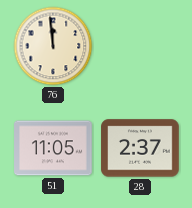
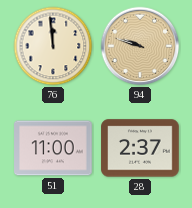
94: none -> 9:48
51: 11:05 -> 11:00
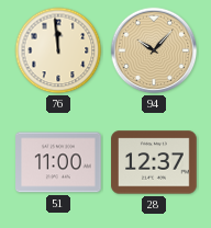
94: 9:48 -> 10:07
28: 2:37 -> 12:37
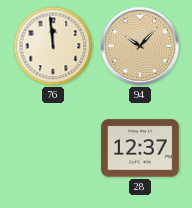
51: 11:00 -> none
